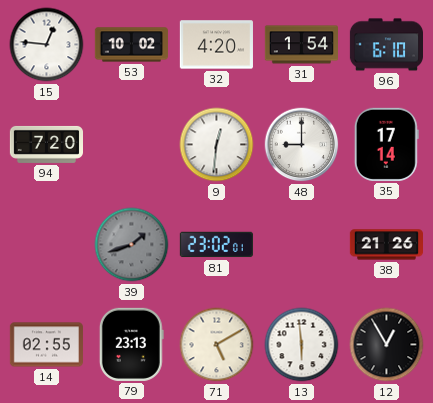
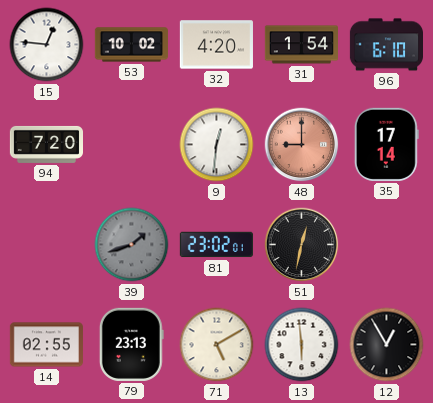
48 dial: white -> salmon
51: none -> 12:32
38: 21:26 -> none
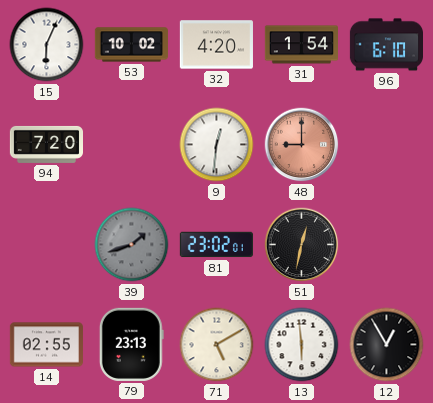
15: 12:46 -> 6:04
35: 17:14 -> none
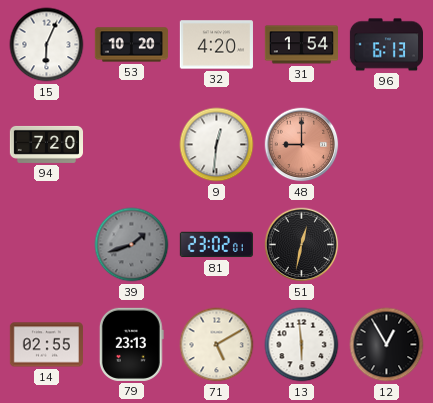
53: 10:02 -> 10:20
96: 6:10 -> 6:13
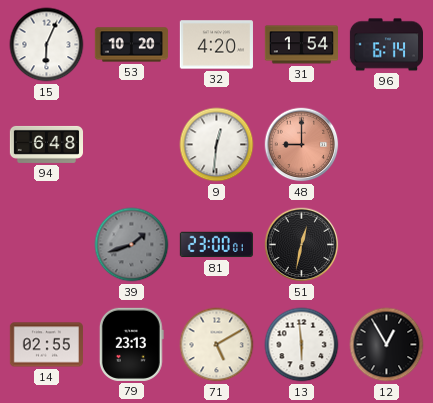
96: 6:13 -> 6:14
94: 7:20 -> 6:48
81: 23:02 -> 23:00
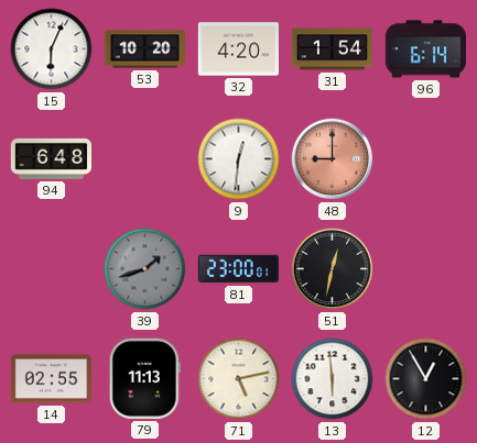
79: 23:13 -> 11:13
71: 5:10 -> 5:13
